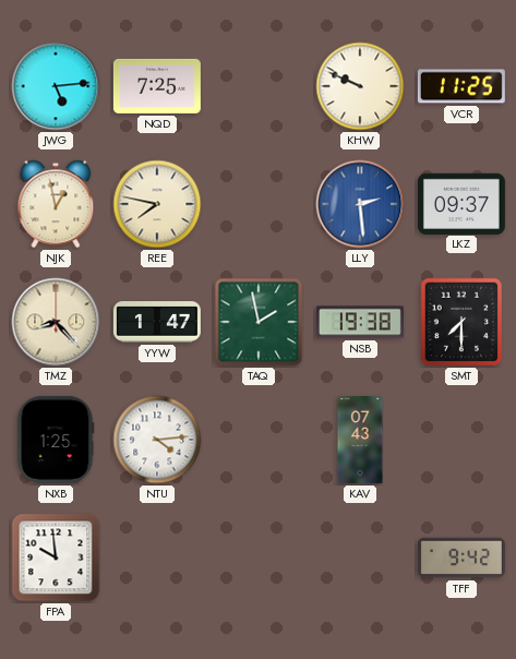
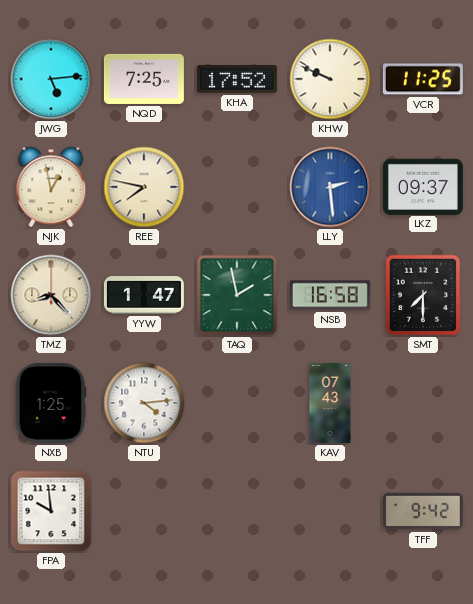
KHA: none -> 17:52
NSB: 19:38 -> 16:58
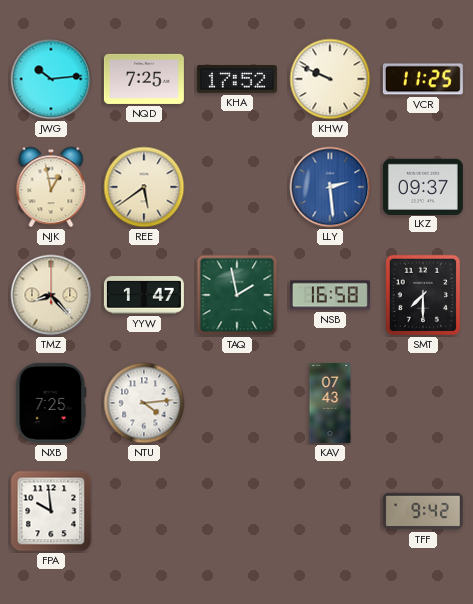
JWG: 5:14 -> 10:14
REE: 7:47 -> 5:39
NXB: 1:25 -> 7:25
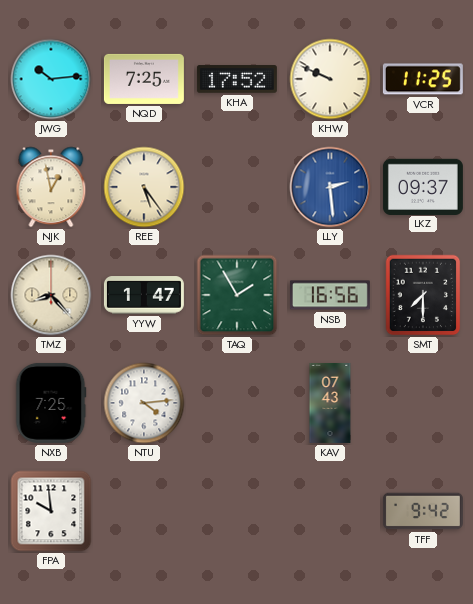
REE: 5:39 -> 5:24
TAQ: 1:58 -> 1:55
NSB: 16:58 -> 16:56
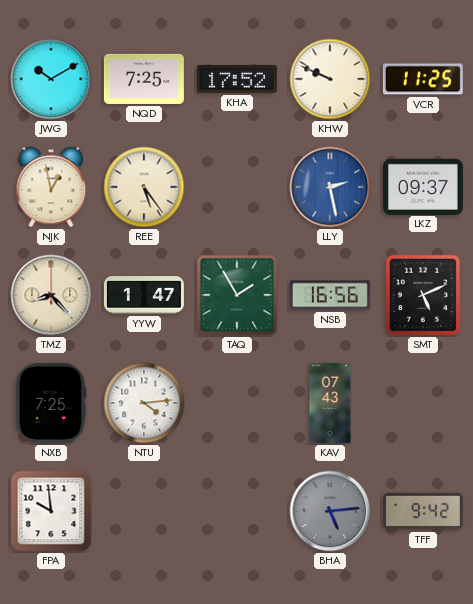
JWG: 10:14 -> 10:10
LLY: 2:29 -> 2:28
SMT: 7:30 -> 5:11
BHA: none -> 5:14
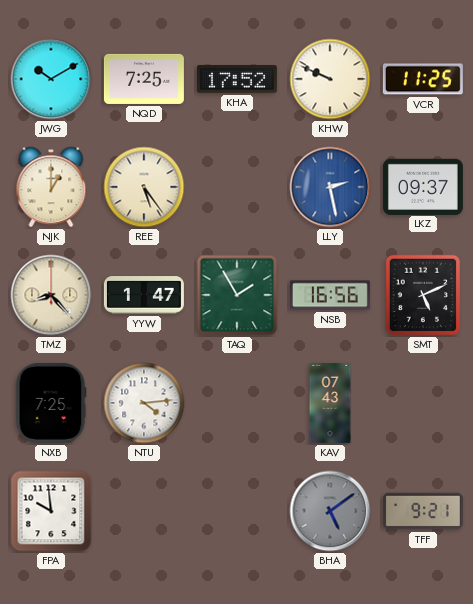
NJK: 12:58 -> 1:00
BHA: 5:14 -> 5:09
TFF: 9:42 -> 9:21
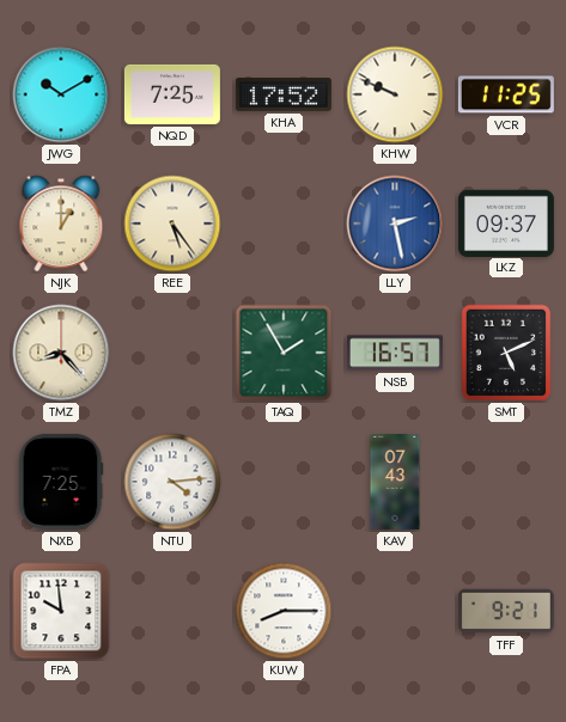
YYW: 1:47 -> none
NSB: 16:56 -> 16:57
KUW: none -> 8:15
BHA: 5:09 -> none
